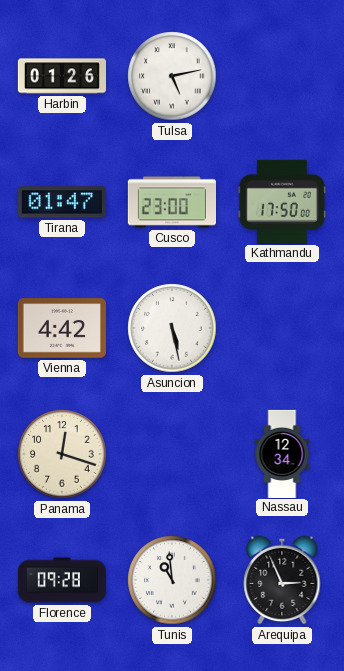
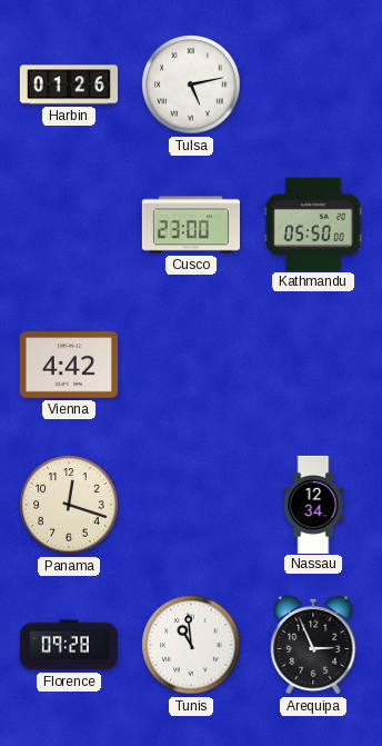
Tirana: 01:47 -> none
Kathmandu: 17:50 -> 05:50
Asuncion: 5:28 -> none
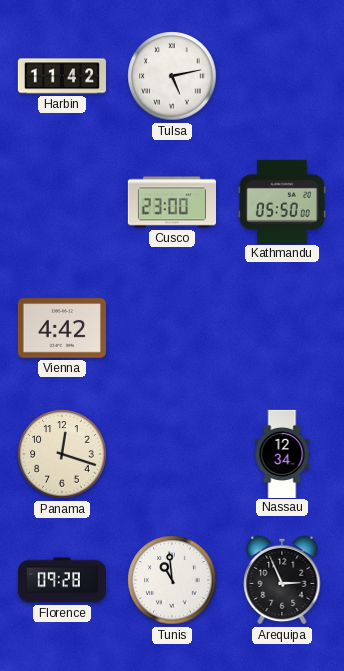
Harbin: 01:26 -> 11:42
